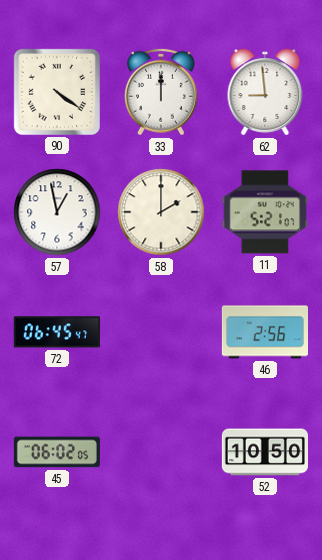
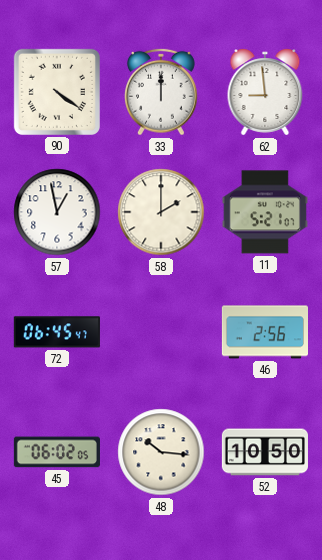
48: none -> 10:16
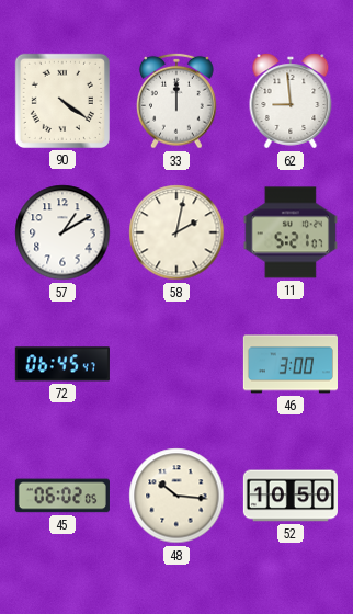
57: 12:58 -> 1:10
58: 2:00 -> 2:02
46: 2:56 -> 3:00
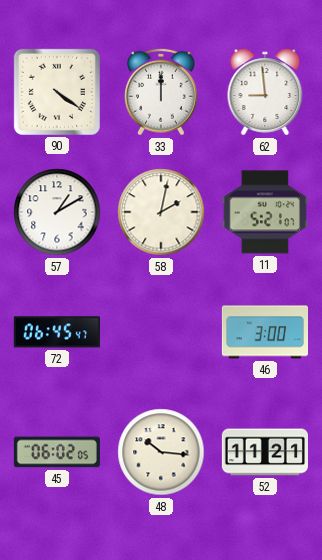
52: 10:50 -> 11:21
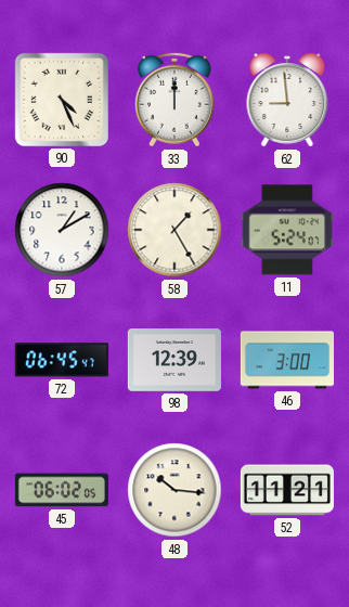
90: 4:21 -> 4:26
58: 2:02 -> 1:25
11: 5:21 -> 5:24
98: none -> 12:39
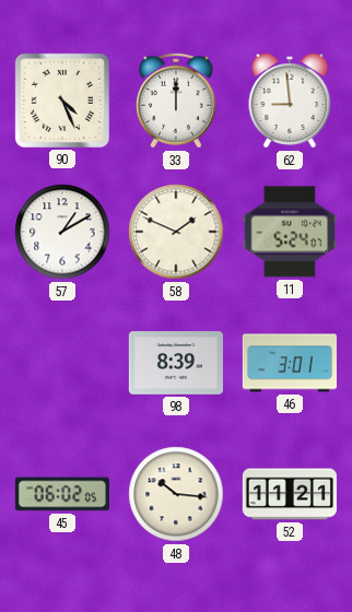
58: 1:25 -> 1:49
72: 06:45 -> none
98: 12:39 -> 8:39
46: 3:00 -> 3:01
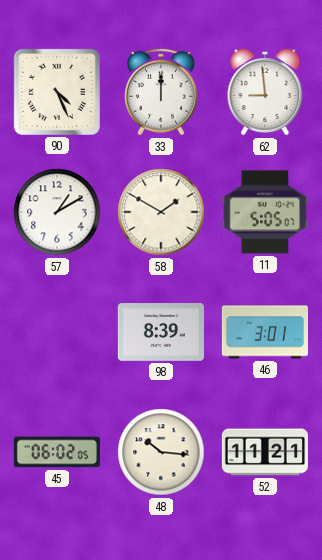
58: 1:49 -> 1:50
11: 5:24 -> 5:05
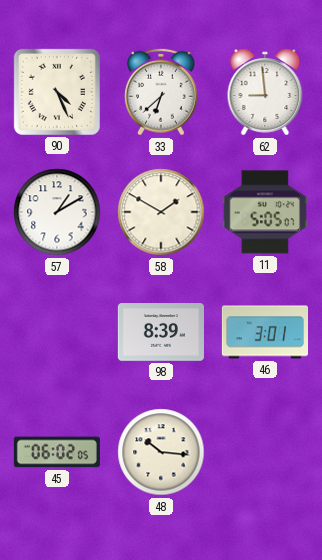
33: 12:00 -> 6:38
52: 11:21 -> none
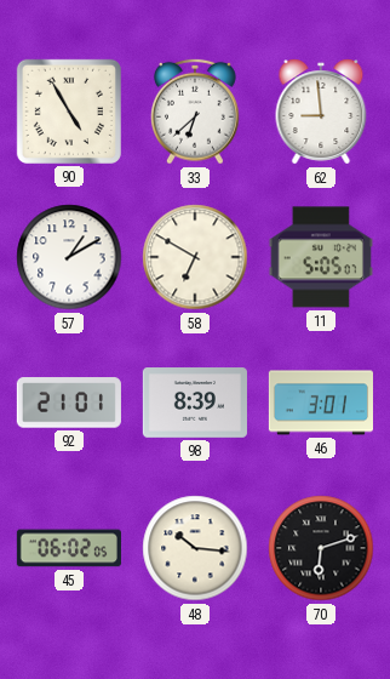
90: 4:26 -> 4:55
58: 1:50 -> 6:50
92: none -> 21:01
70: none -> 6:12
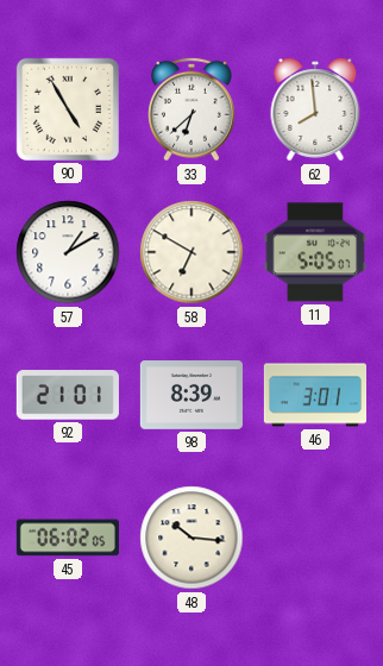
62: 8:59 -> 7:59
70: 6:12 -> none
